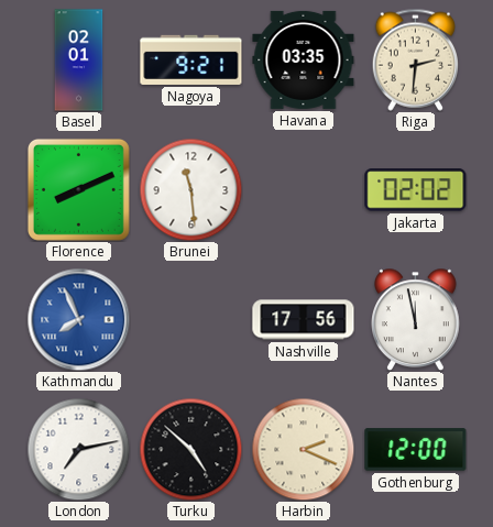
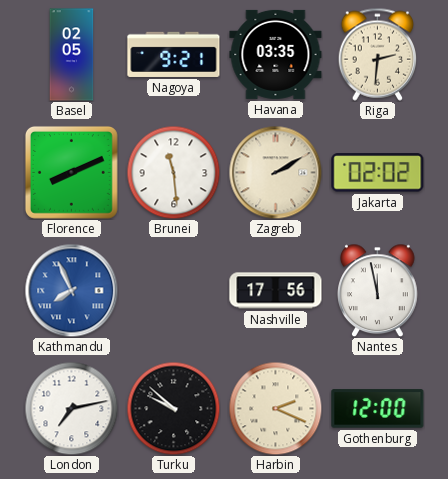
Basel: 02:01 -> 02:05
Zagreb: none -> 2:10
Turku: 4:52 -> 9:52
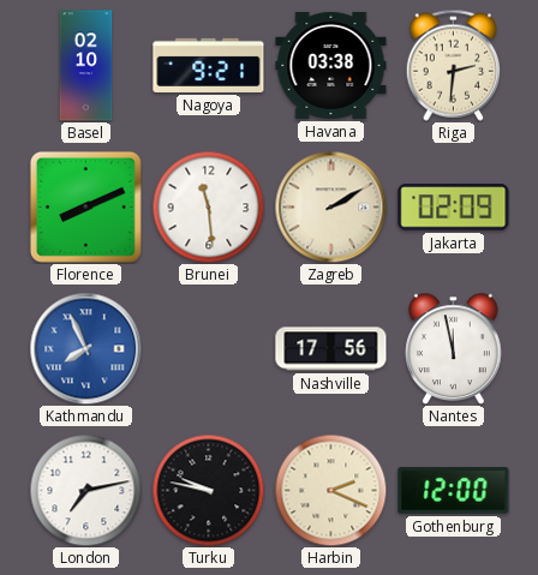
Basel: 02:05 -> 02:10
Havana: 03:35 -> 03:38
Jakarta: 02:02 -> 02:09
Turku: 9:52 -> 9:47
